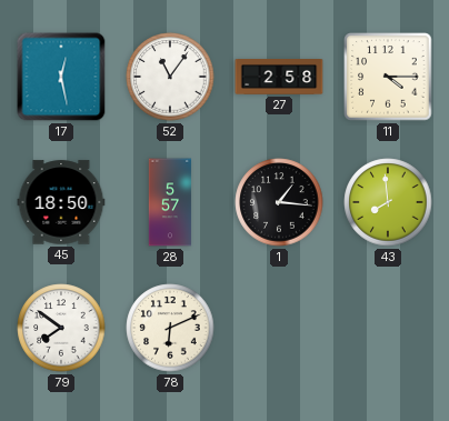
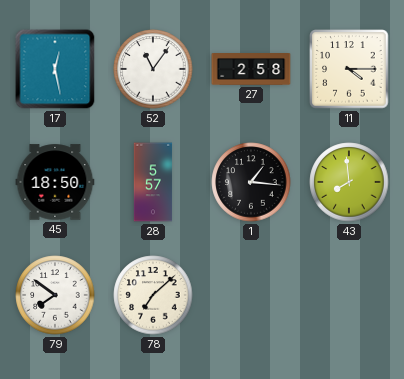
78: 6:11 -> 7:08
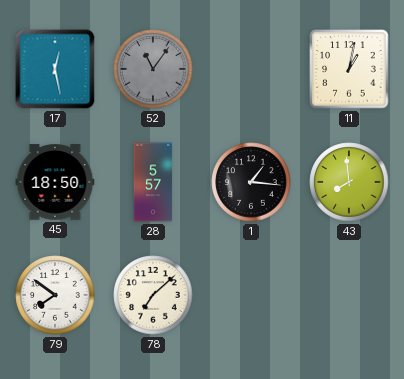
52 dial: white -> grey
27: 2:58 -> none
11: 4:15 -> 1:02
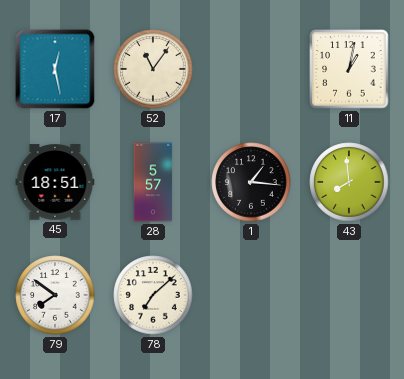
52 dial: grey -> cream
45: 18:50 -> 18:51
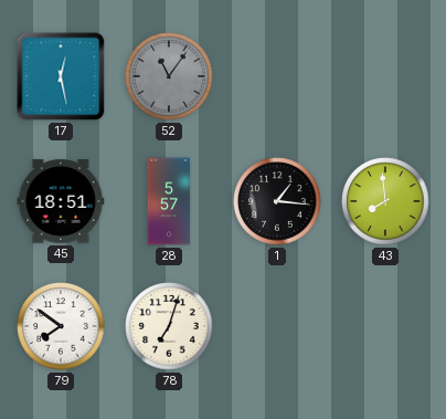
52 dial: cream -> grey
11: 1:02 -> none
78: 7:08 -> 7:03
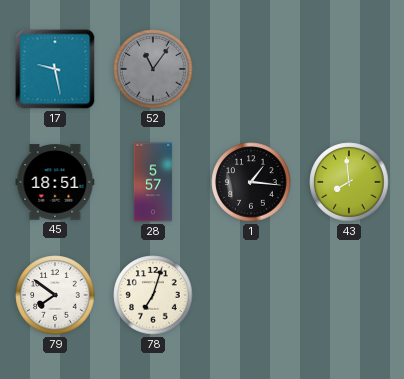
17: 12:28 -> 9:28
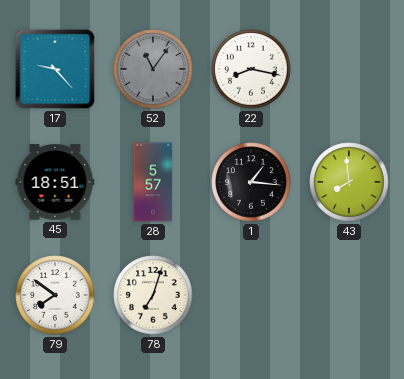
17: 9:28 -> 9:23
22: none -> 8:17
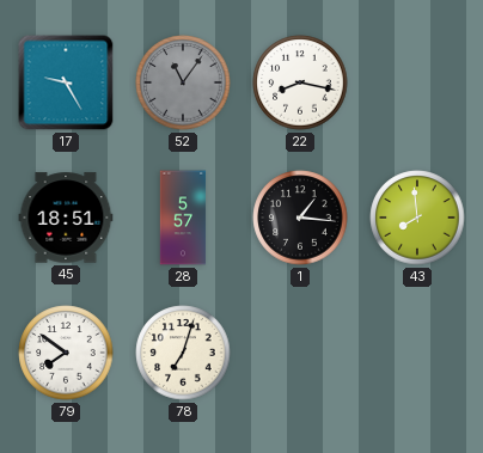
17: 9:23 -> 9:25
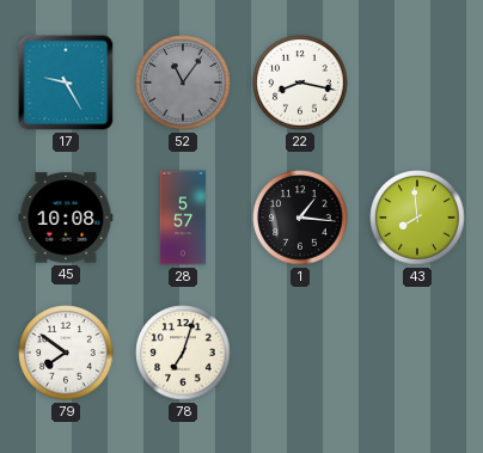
45: 18:51 -> 10:08
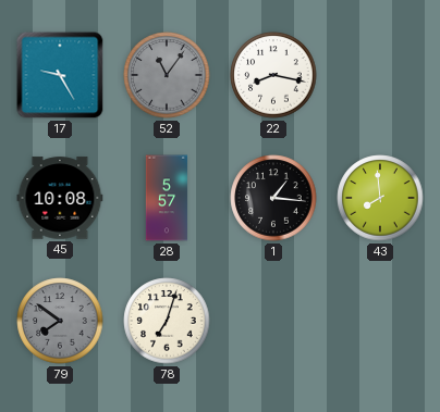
79 dial: white -> grey
